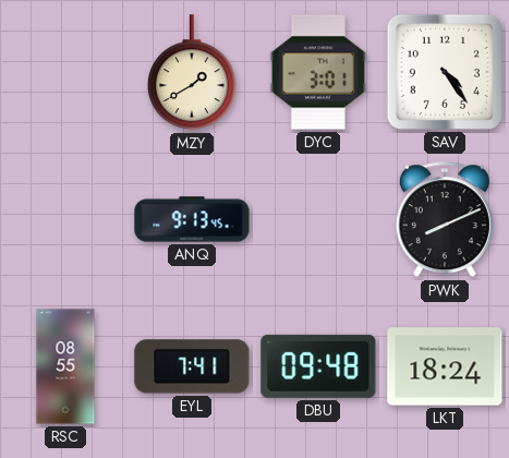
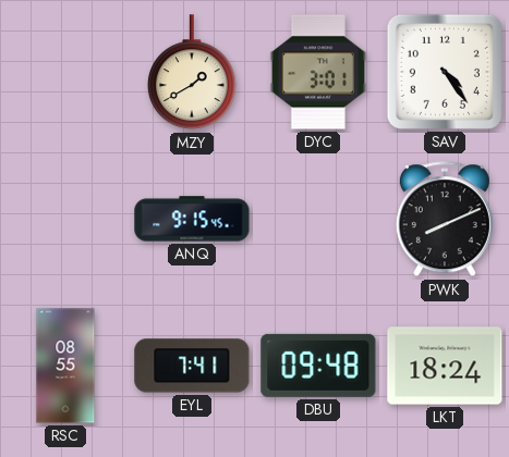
ANQ: 9:13 -> 9:15
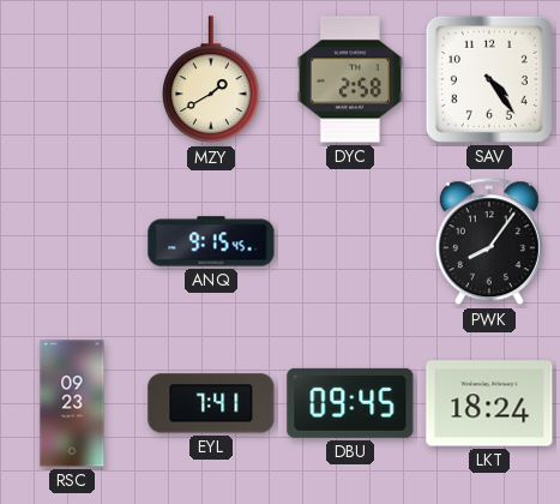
DYC: 3:01 -> 2:58
PWK: 8:11 -> 8:06
RSC: 08:55 -> 09:23
DBU: 09:48 -> 09:45
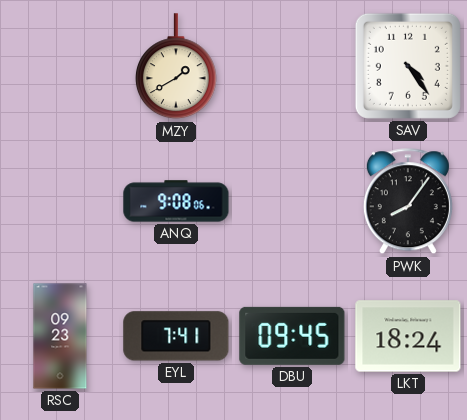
DYC: 2:58 -> none
ANQ: 9:15 -> 9:08
